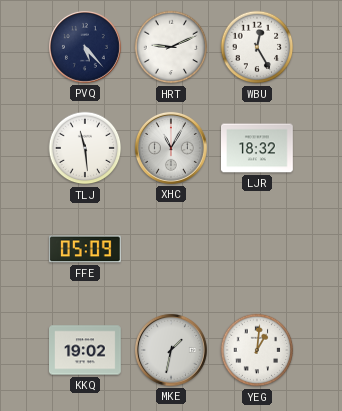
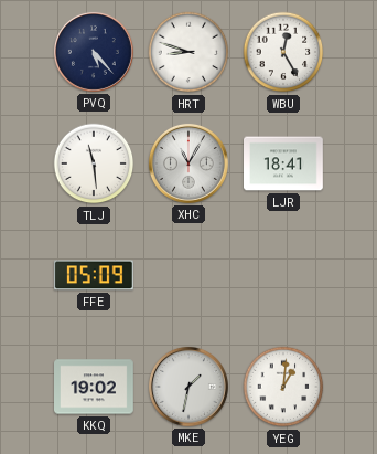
HRT: 9:11 -> 8:48
LJR: 18:32 -> 18:41
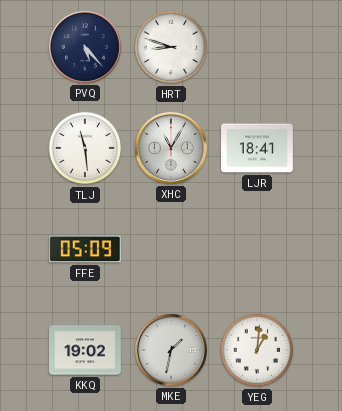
WBU: 12:25 -> none
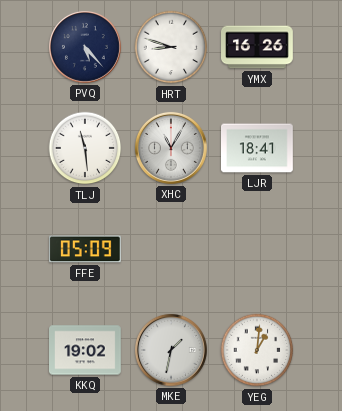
YMX: none -> 16:26
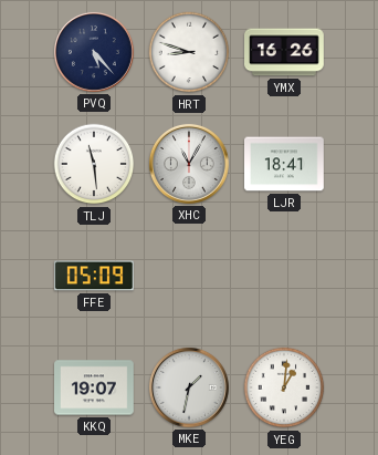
KKQ: 19:02 -> 19:07
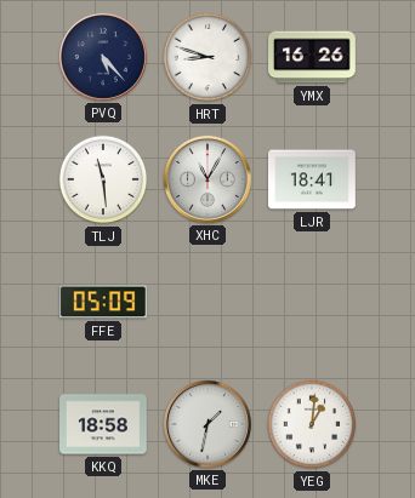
KKQ: 19:07 -> 18:58
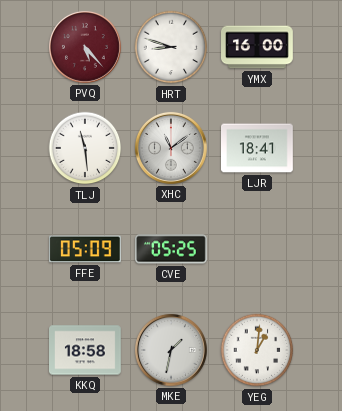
PVQ dial: navy -> burgundy
YMX: 16:26 -> 16:00
XHC: 11:05 -> 11:09
CVE: none -> 05:25
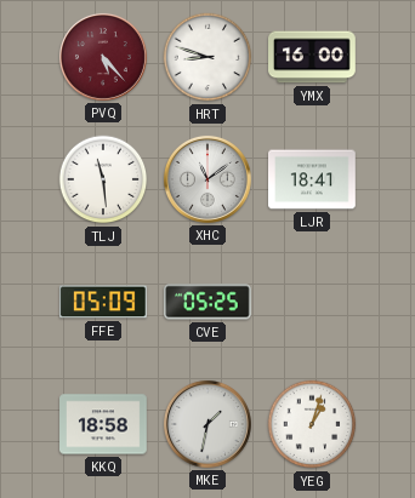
YEG: 1:01 -> 1:03
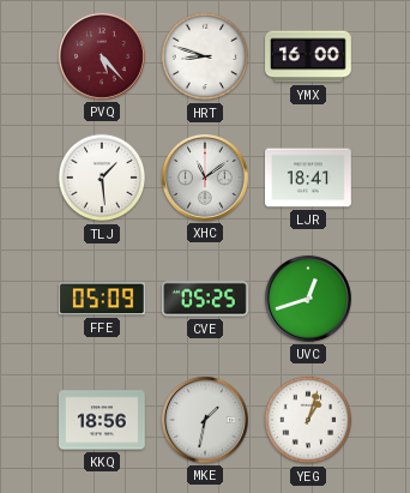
TLJ: 11:29 -> 1:29
UVC: none -> 12:42
KKQ: 18:58 -> 18:56
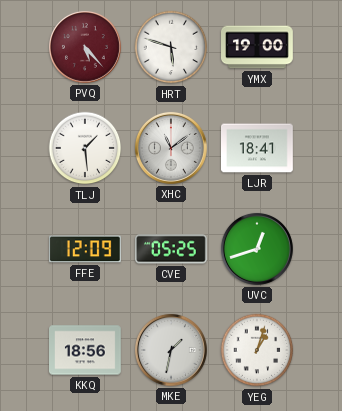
HRT: 8:48 -> 5:48
YMX: 16:00 -> 19:00
FFE: 05:09 -> 12:09
